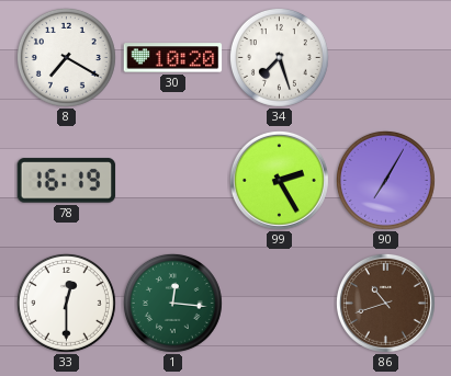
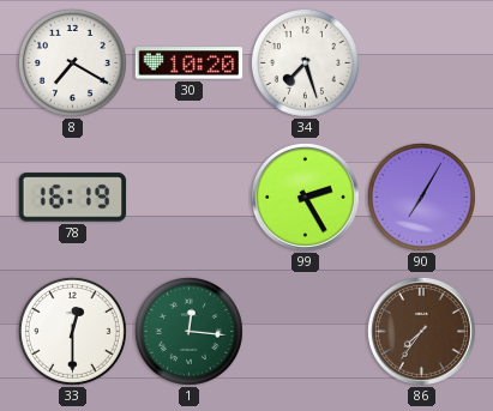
86: 10:42 -> 7:36
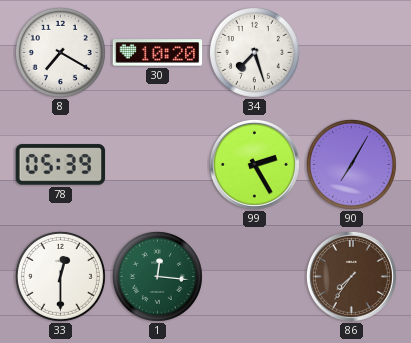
78: 16:19 -> 05:39
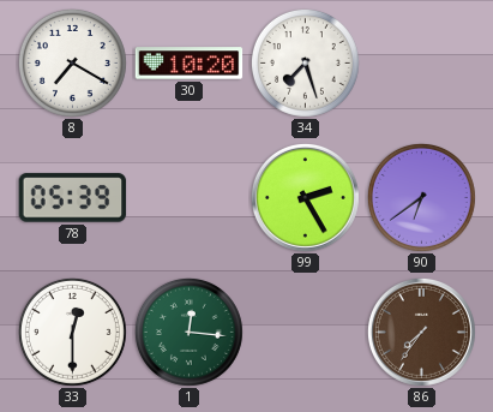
90: 7:05 -> 6:39
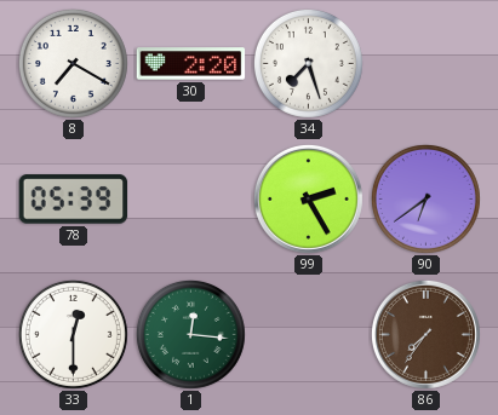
30: 10:20 -> 2:20
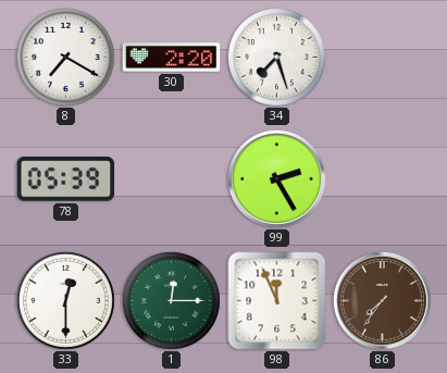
90: 6:39 -> none
1: 12:16 -> 12:15
98: none -> 11:56
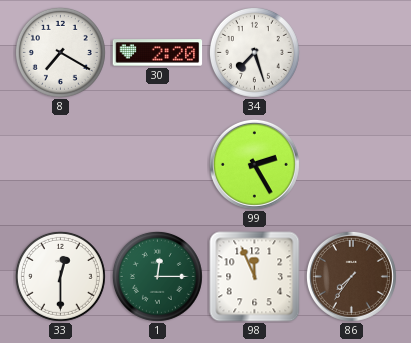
78: 05:39 -> none
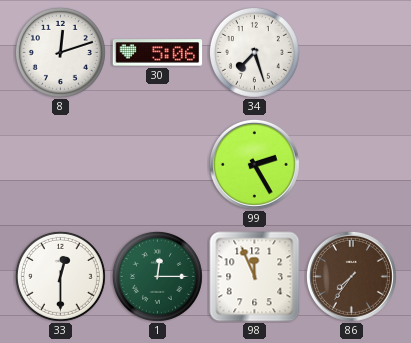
8: 7:20 -> 12:12
30: 2:20 -> 5:06
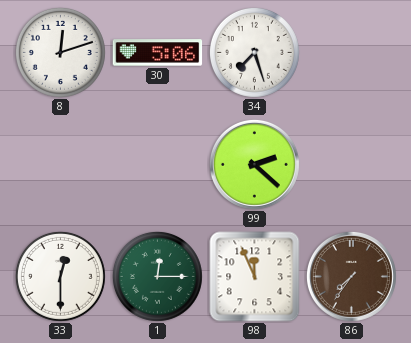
99: 2:25 -> 2:22
